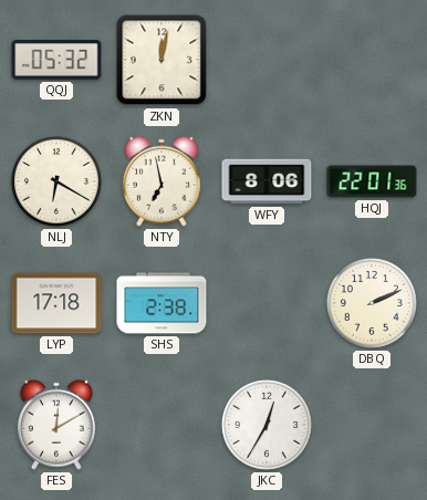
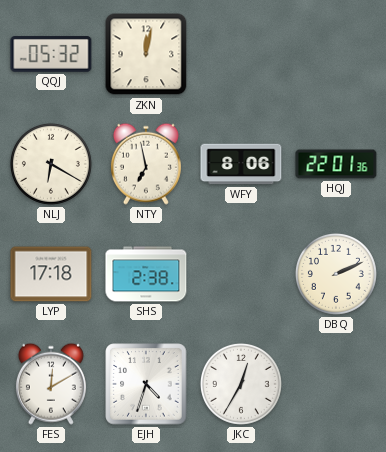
EJH: none -> 4:33
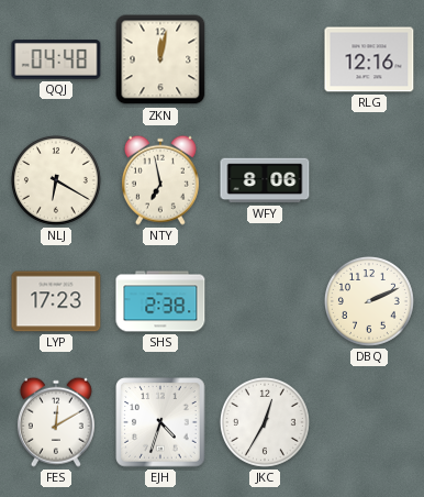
QQJ: 05:32 -> 04:48
RLG: none -> 12:16
HQJ: 22:01 -> none
LYP: 17:18 -> 17:23
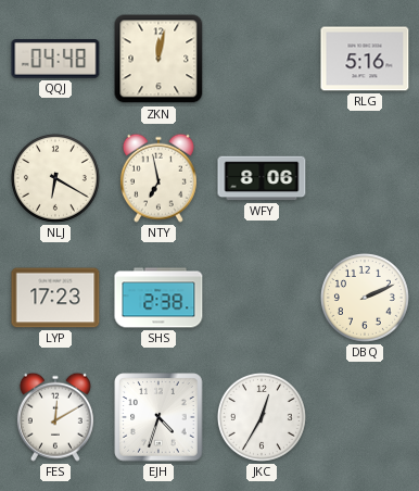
RLG: 12:16 -> 5:16
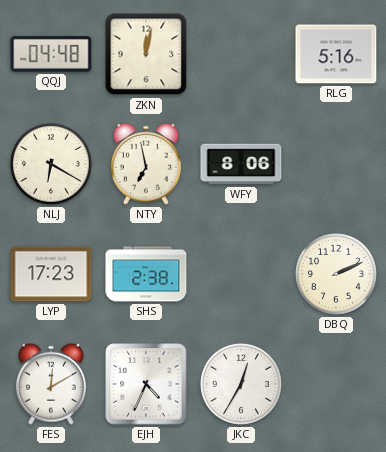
EJH: 4:33 -> 4:34
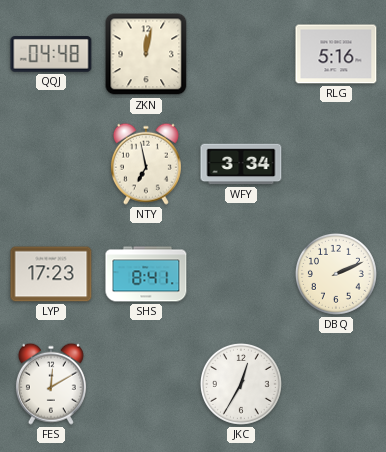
NLJ: 6:20 -> none
WFY: 8:06 -> 3:34
SHS: 2:38 -> 8:41
EJH: 4:34 -> none
